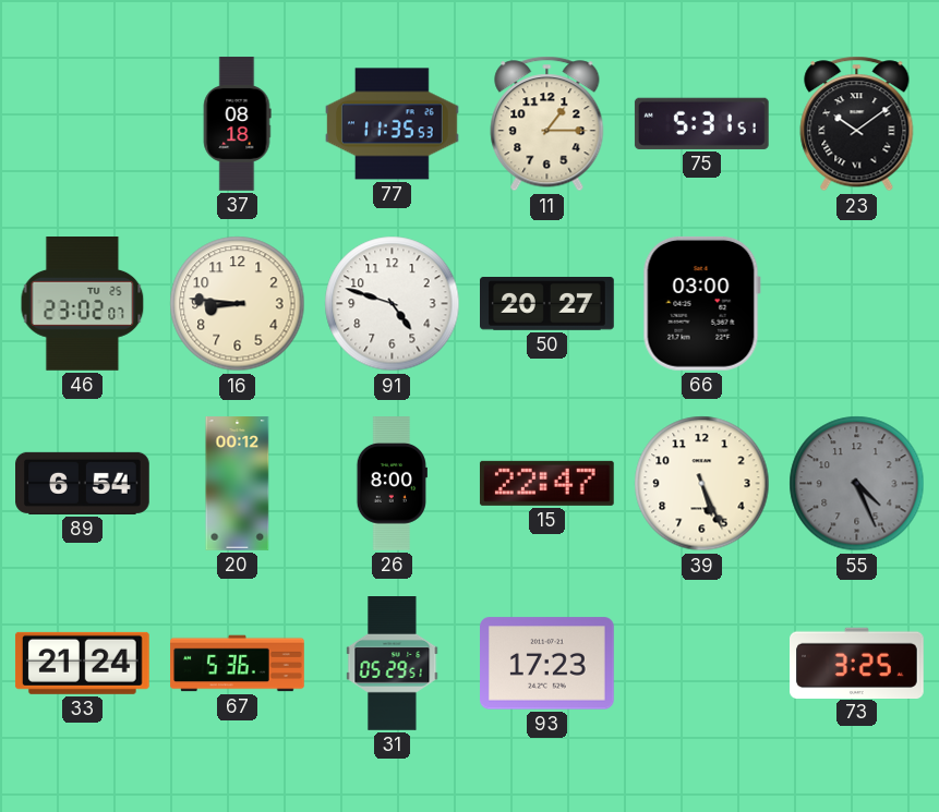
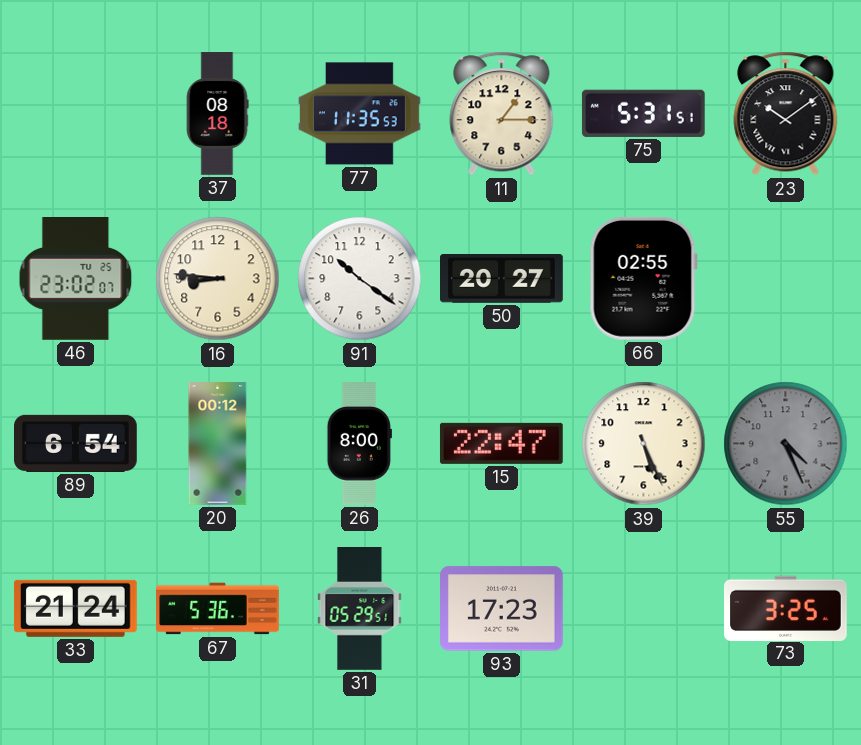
91: 4:48 -> 10:21
66: 03:00 -> 02:55
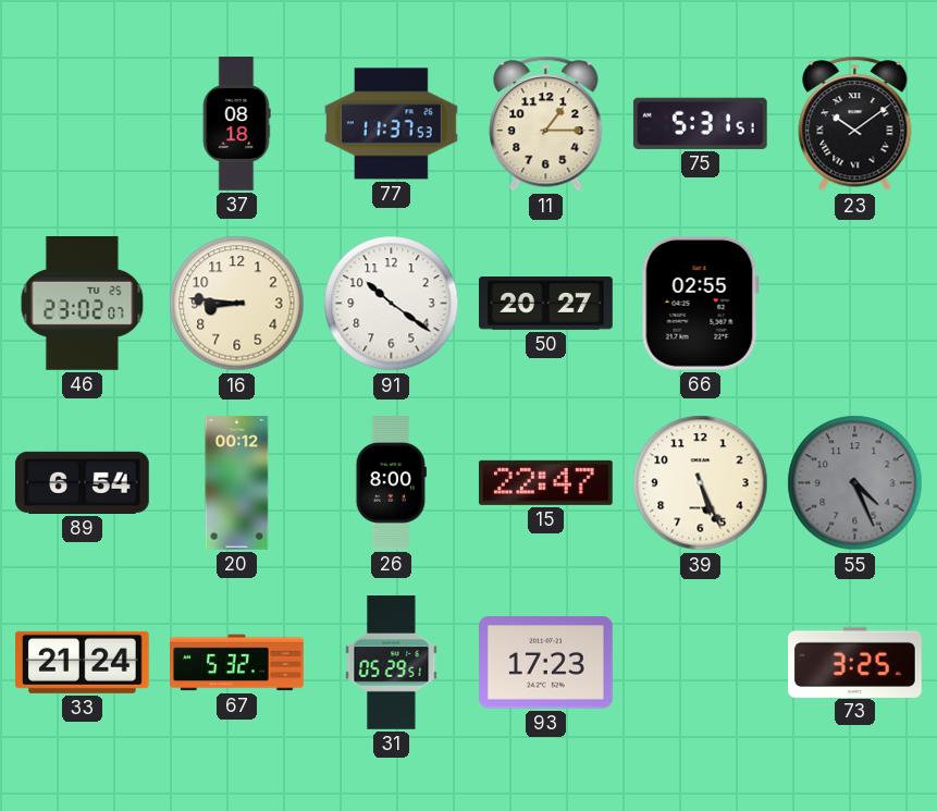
77: 11:35 -> 11:37
67: 5:36 -> 5:32
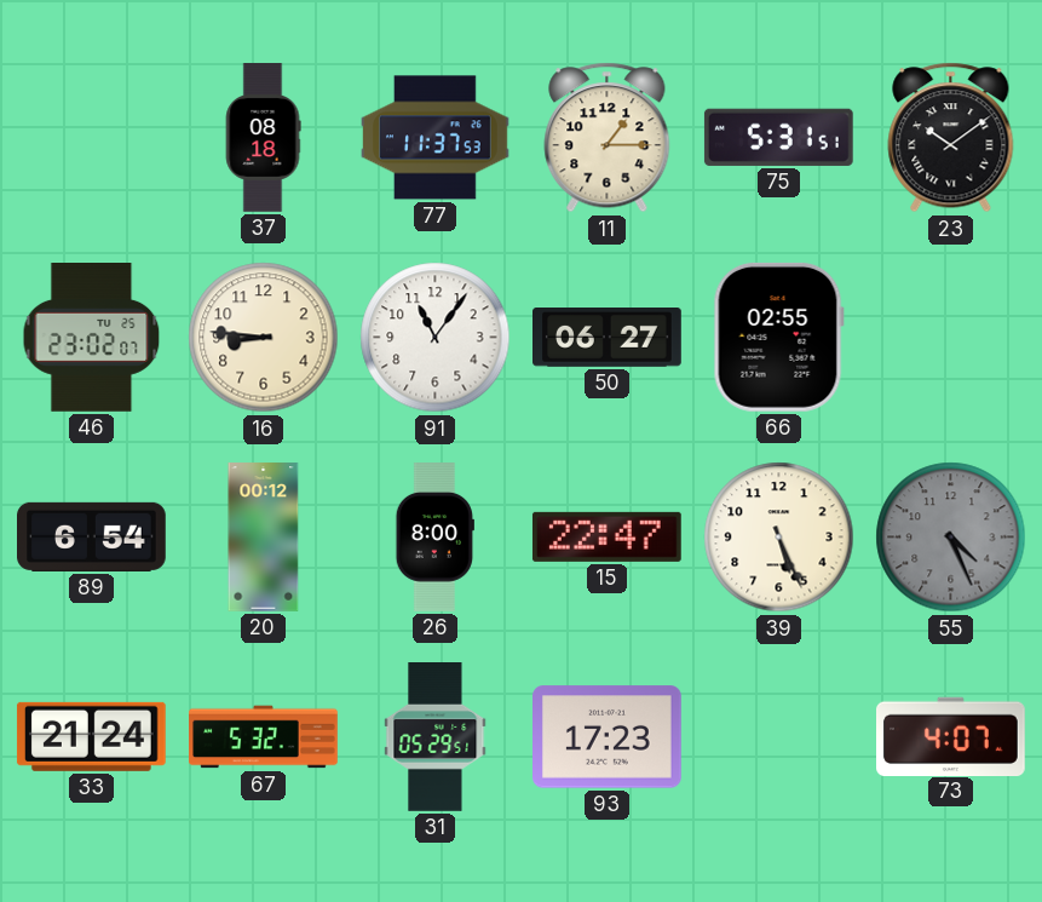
91: 10:21 -> 11:06
50: 20:27 -> 06:27
73: 3:25 -> 4:07
